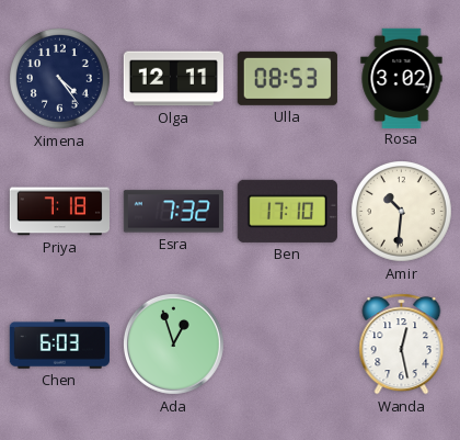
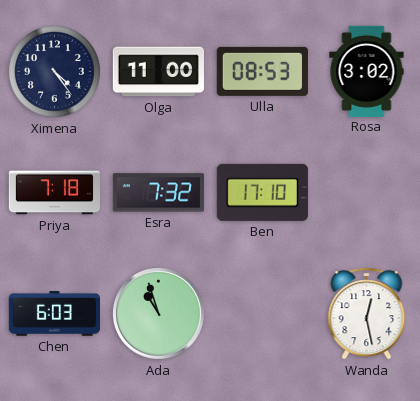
Olga: 12:11 -> 11:00
Amir: 10:31 -> none
Ada: 12:57 -> 10:57
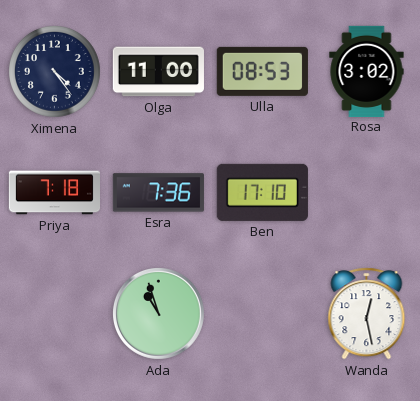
Esra: 7:32 -> 7:36
Chen: 6:03 -> none
